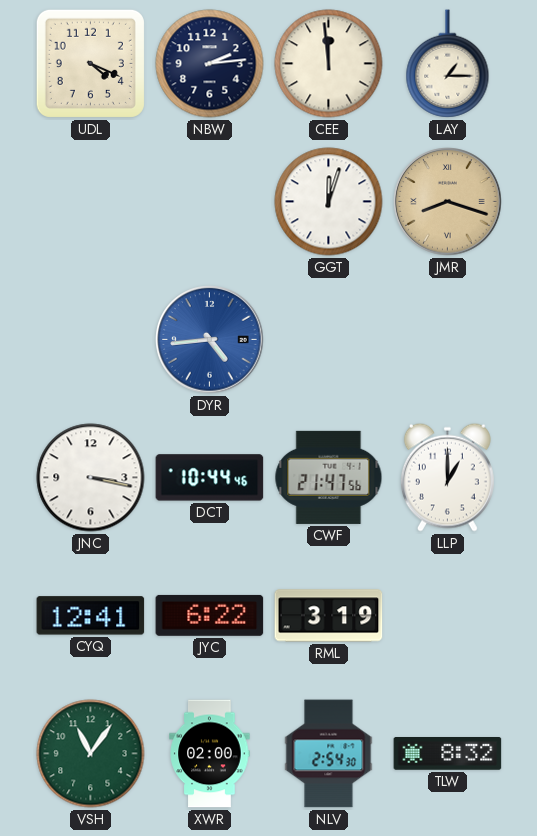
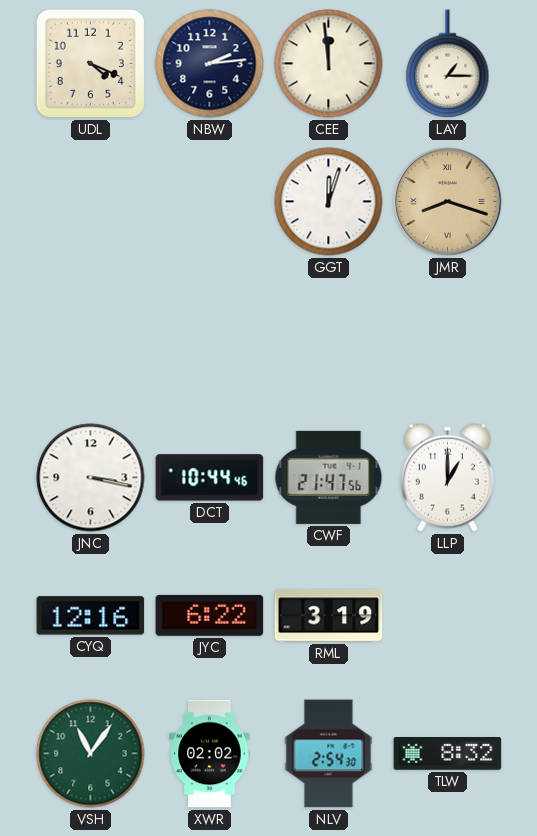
DYR: 4:44 -> none
CYQ: 12:41 -> 12:16
XWR: 02:00 -> 02:02
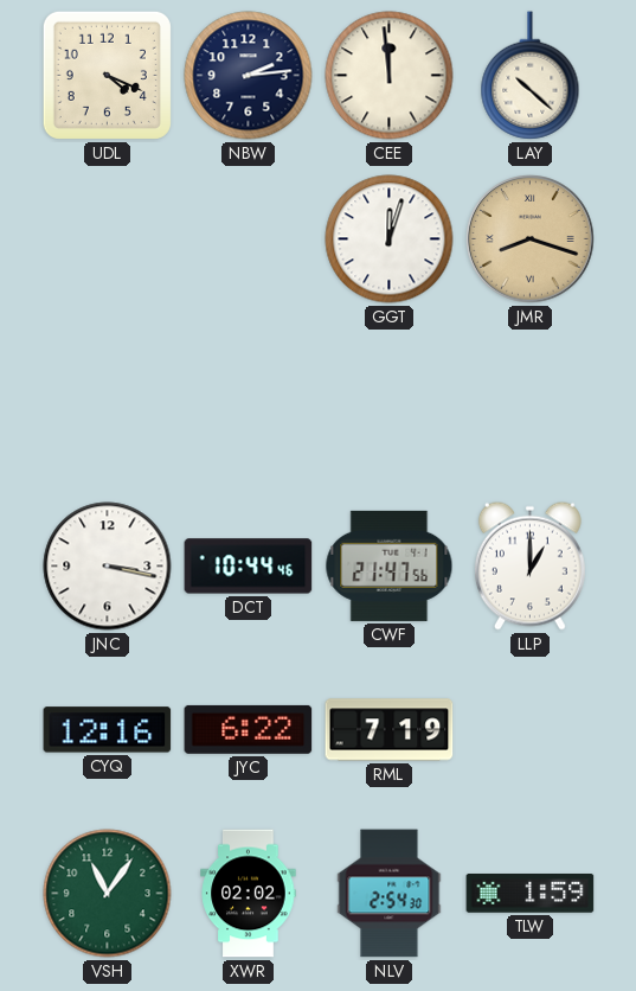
LAY: 1:15 -> 10:22
RML: 3:19 -> 7:19
TLW: 8:32 -> 1:59
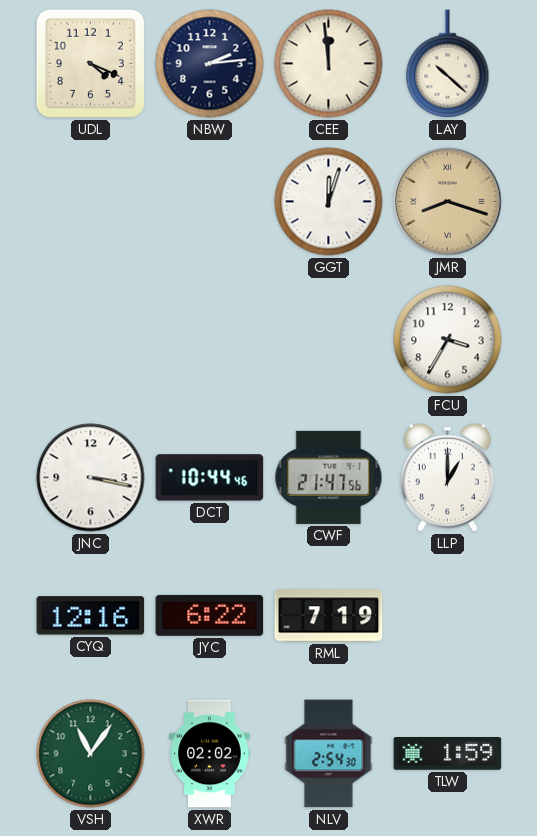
FCU: none -> 3:35
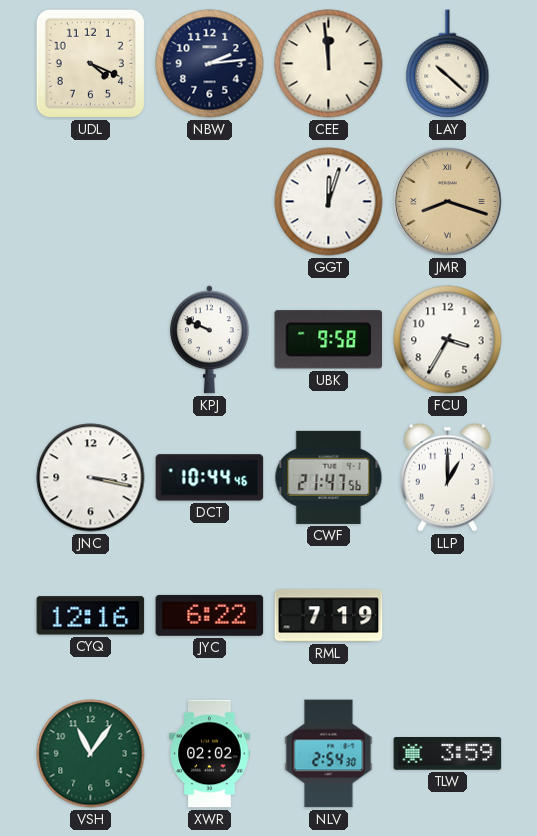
KPJ: none -> 9:49
UBK: none -> 9:58
TLW: 1:59 -> 3:59
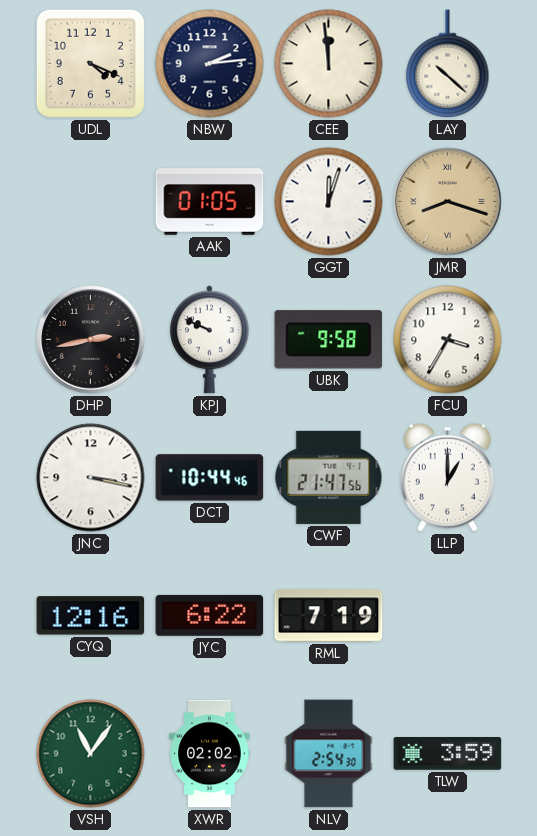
AAK: none -> 01:05
DHP: none -> 2:43
